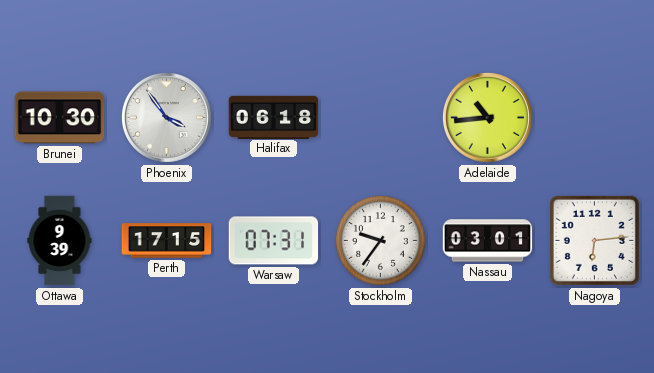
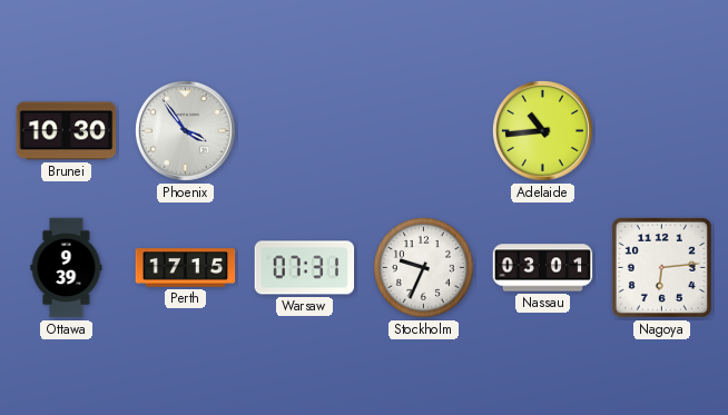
Halifax: 06:18 -> none
Stockholm: 9:36 -> 9:34
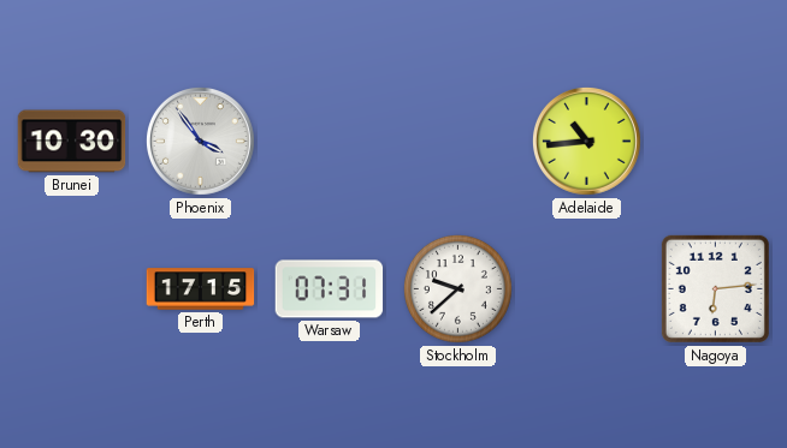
Ottawa: 9:39 -> none
Stockholm: 9:34 -> 9:38
Nassau: 03:01 -> none
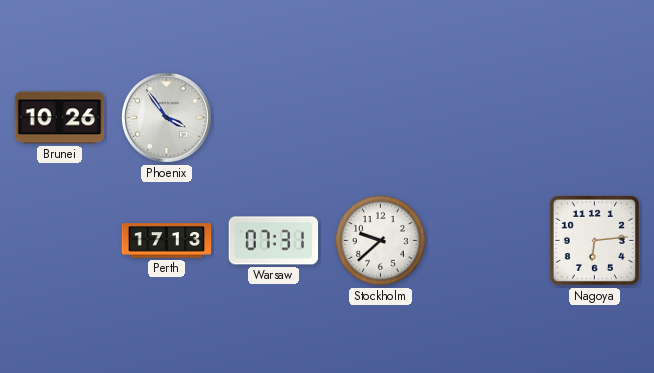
Brunei: 10:30 -> 10:26
Adelaide: 10:44 -> none
Perth: 17:15 -> 17:13
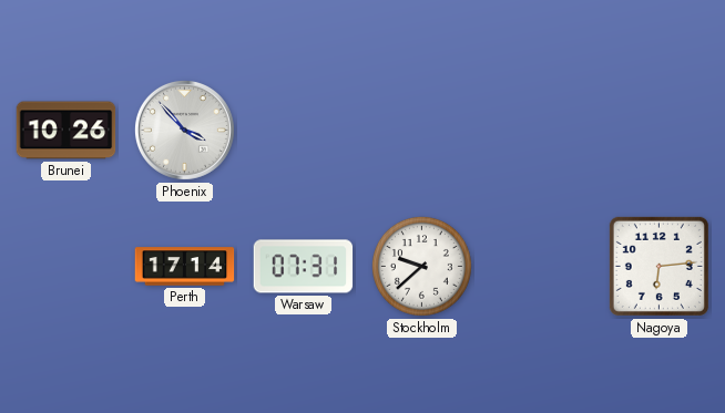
Phoenix: 3:54 -> 3:53
Perth: 17:13 -> 17:14
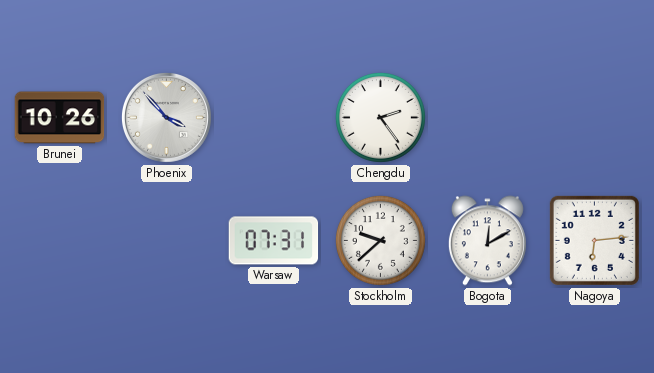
Chengdu: none -> 2:24
Perth: 17:14 -> none
Bogota: none -> 12:10
